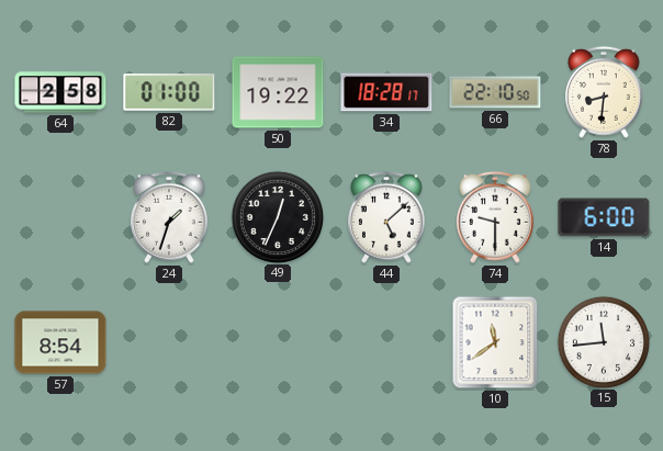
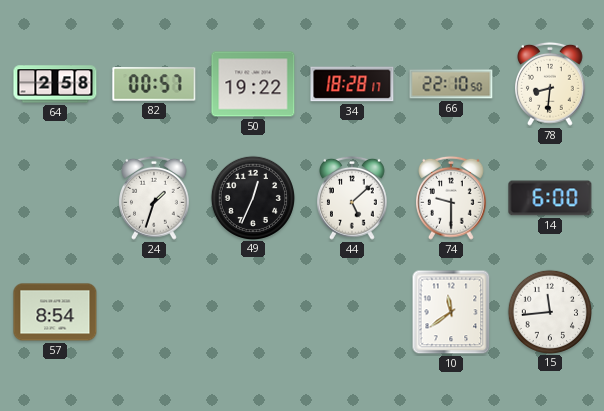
82: 01:00 -> 00:57
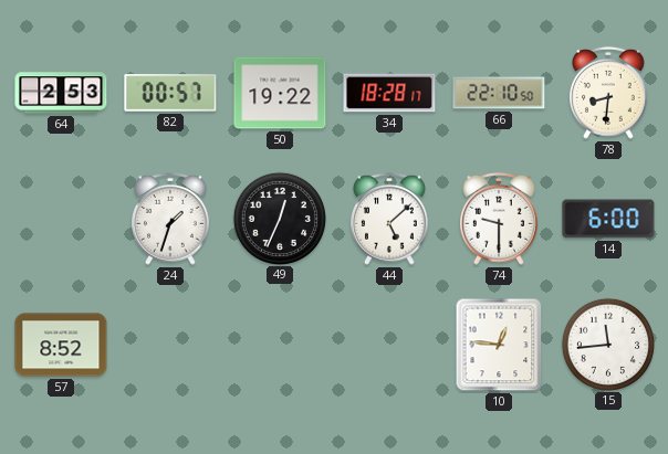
64: 2:58 -> 2:53
57: 8:54 -> 8:52
10: 11:39 -> 12:46
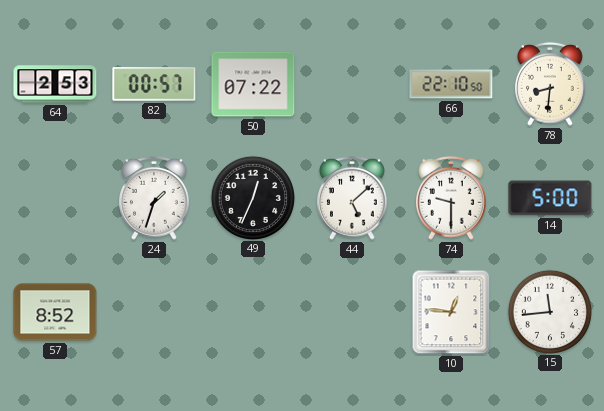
50: 19:22 -> 07:22
34: 18:28 -> none
14: 6:00 -> 5:00
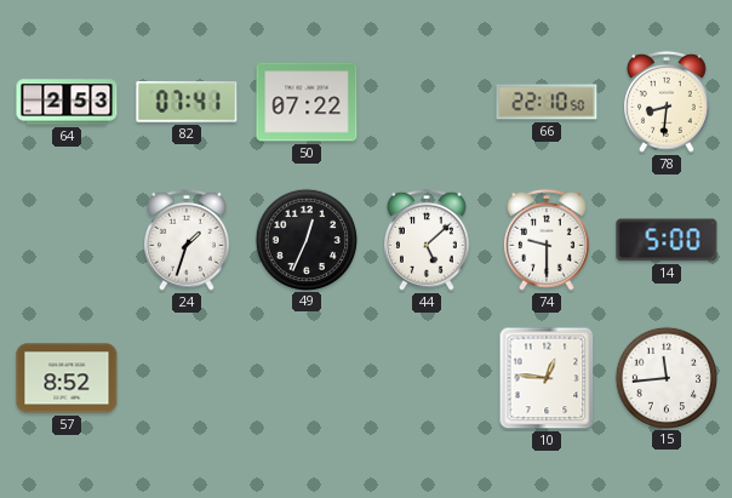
82: 00:57 -> 07:41
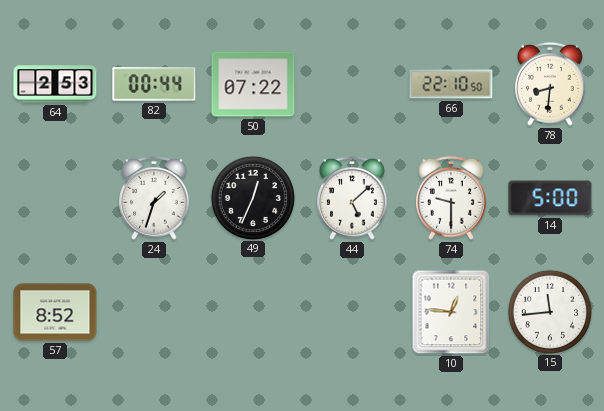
82: 07:41 -> 00:44
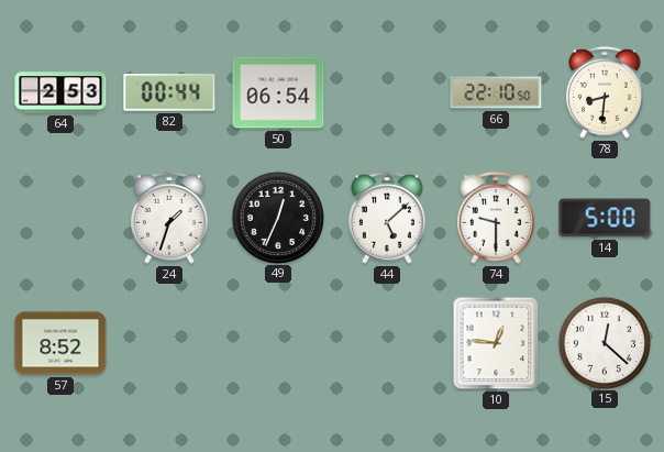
50: 07:22 -> 06:54
15: 11:44 -> 12:22
